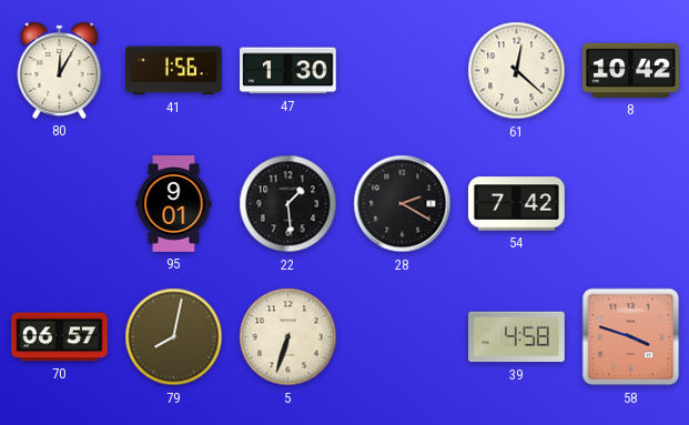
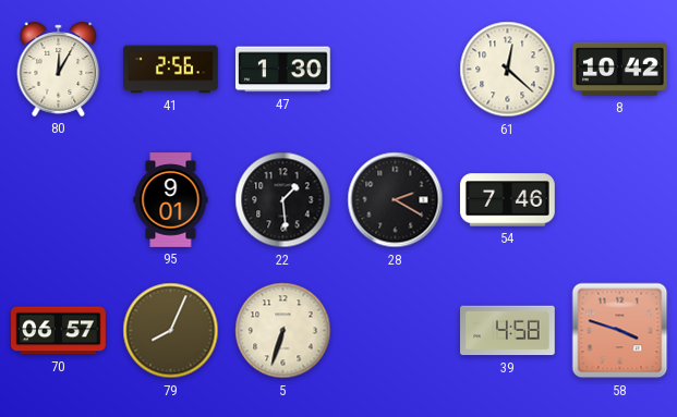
41: 1:56 -> 2:56
54: 7:42 -> 7:46
79: 8:02 -> 8:04
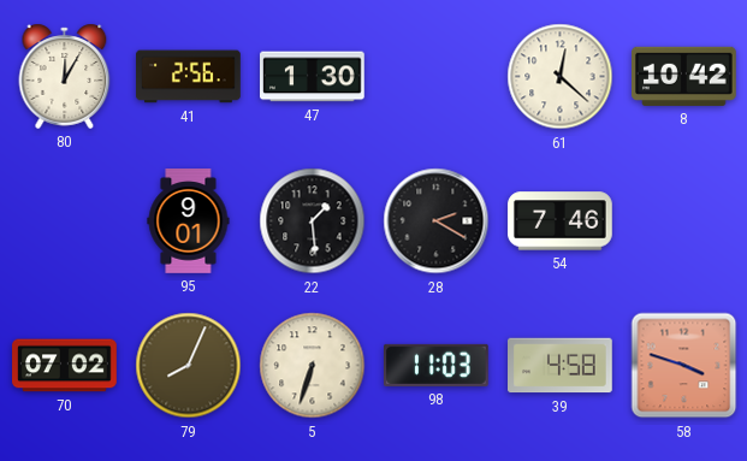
70: 06:57 -> 07:02
98: none -> 11:03
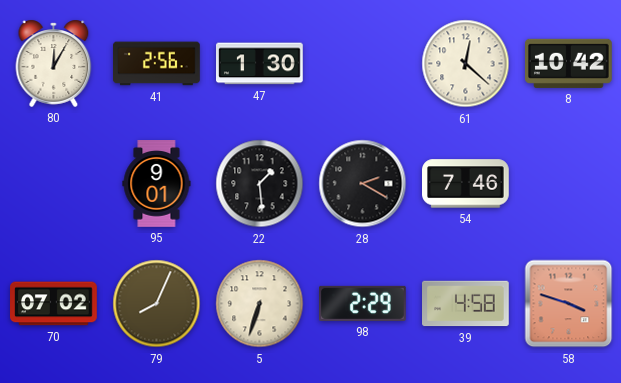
98: 11:03 -> 2:29
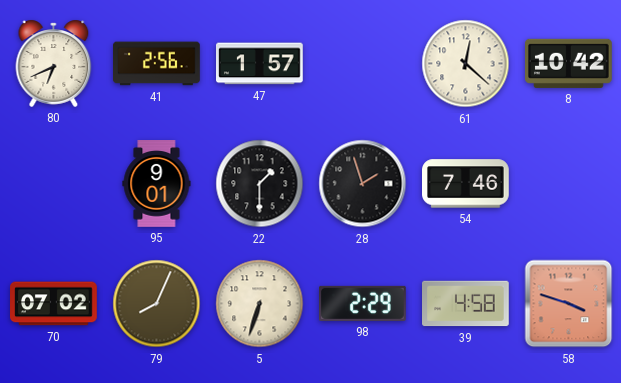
80: 12:05 -> 6:41
47: 1:30 -> 1:57
22: 1:29 -> 1:30
28: 2:20 -> 1:57
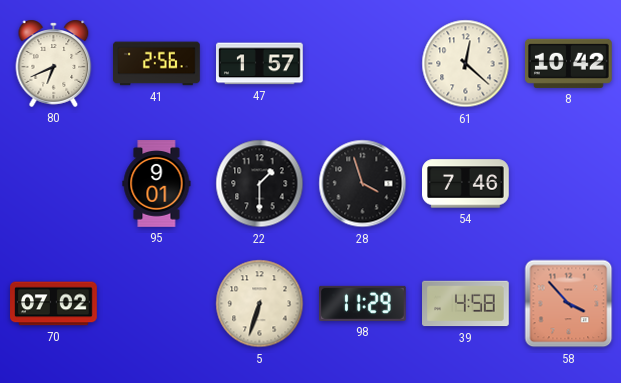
28: 1:57 -> 3:57
79: 8:04 -> none
98: 2:29 -> 11:29
58: 3:48 -> 3:53
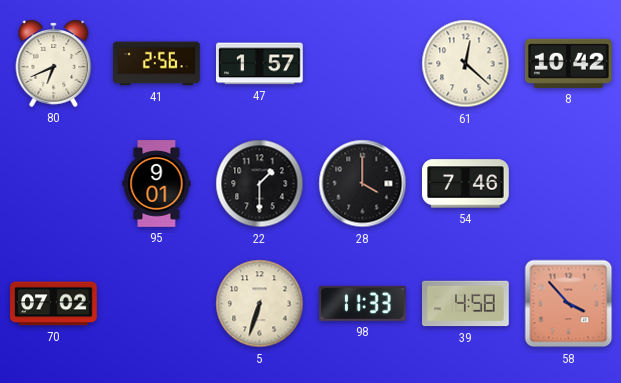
28: 3:57 -> 4:00
98: 11:29 -> 11:33
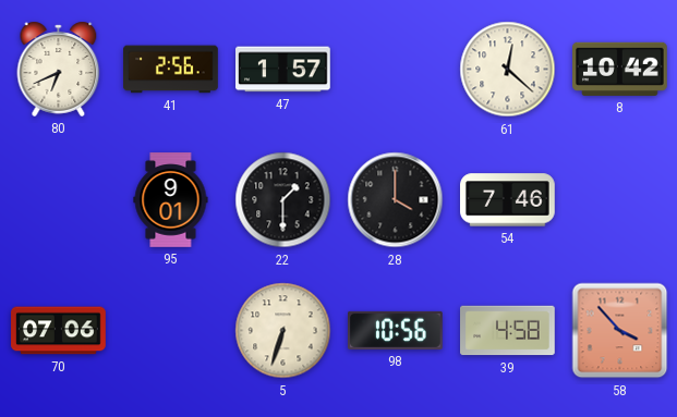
70: 07:02 -> 07:06
98: 11:33 -> 10:56
